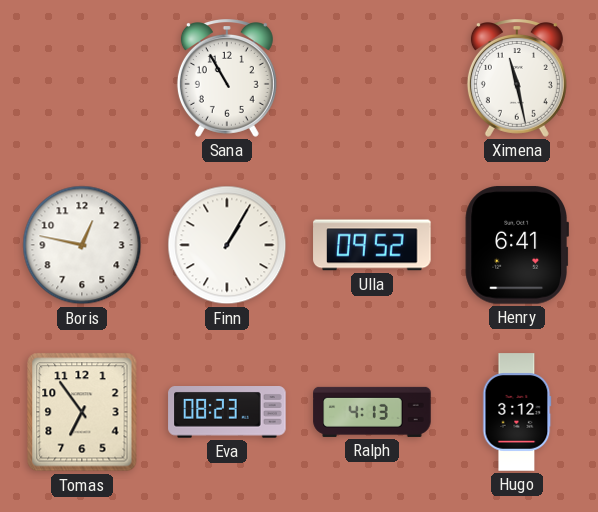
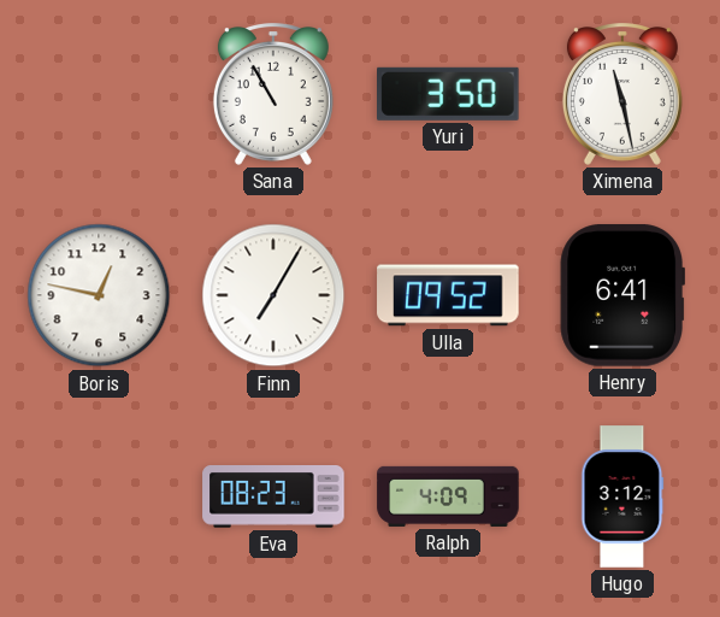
Yuri: none -> 3:50
Finn: 1:05 -> 7:05
Tomas: 6:54 -> none
Ralph: 4:13 -> 4:09
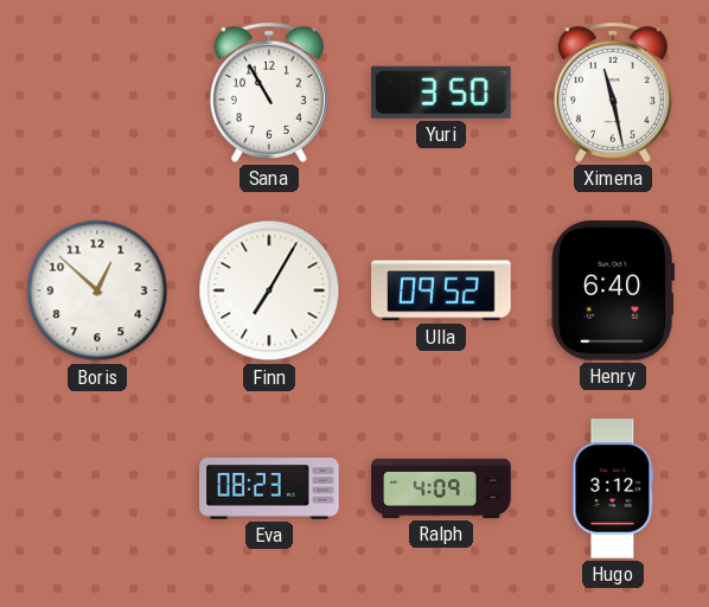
Boris: 12:47 -> 12:52
Henry: 6:41 -> 6:40
